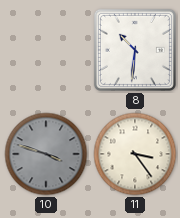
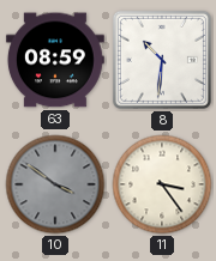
63: none -> 08:59
10: 3:48 -> 3:51
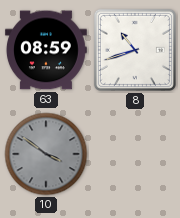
8: 10:31 -> 10:42
11: 3:24 -> none
